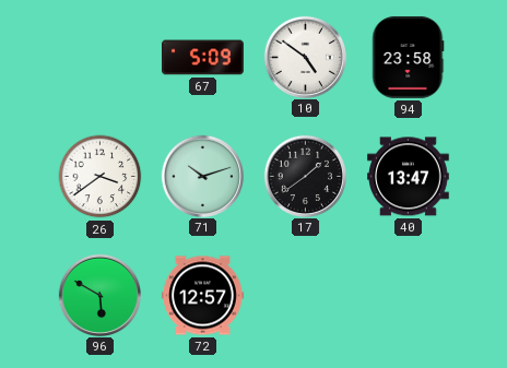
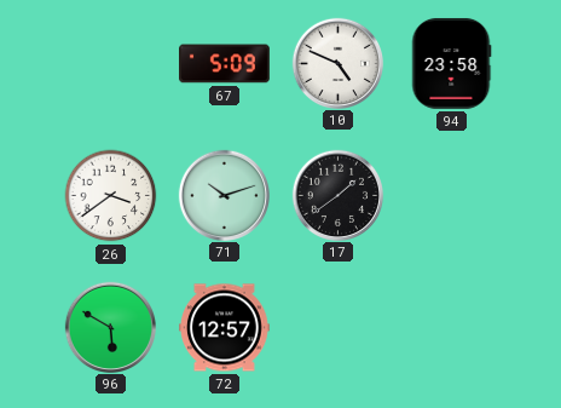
10: 4:51 -> 4:49
40: 13:47 -> none
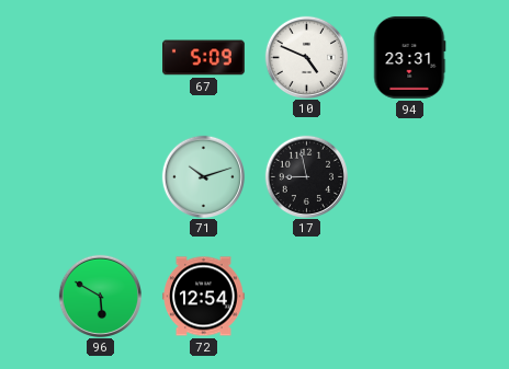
94: 23:58 -> 23:31
26: 3:39 -> none
17: 1:39 -> 8:58
72: 12:57 -> 12:54
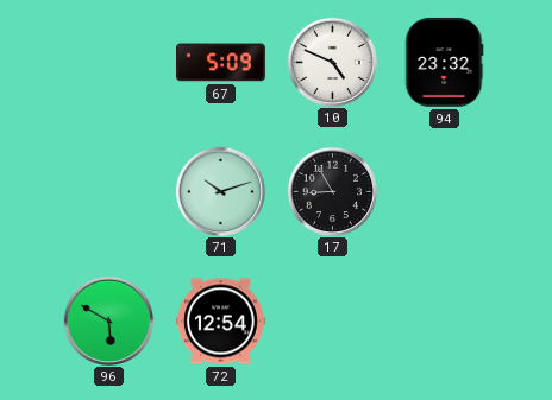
94: 23:31 -> 23:32
17: 8:58 -> 8:55
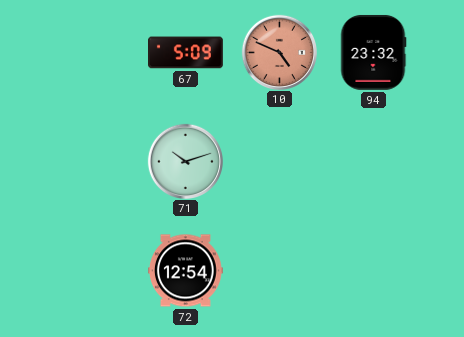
10 dial: white -> salmon
17: 8:55 -> none
96: 5:50 -> none
